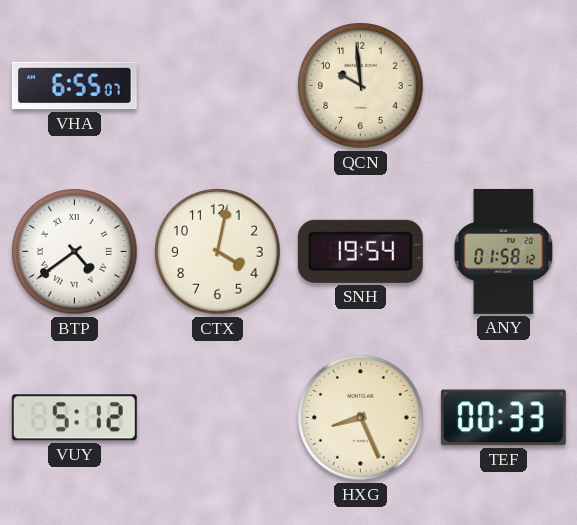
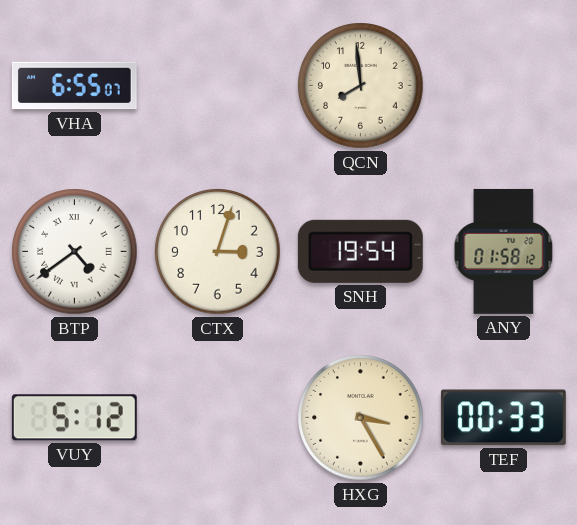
QCN: 9:59 -> 7:59
CTX: 4:02 -> 3:03
HXG: 8:26 -> 3:25
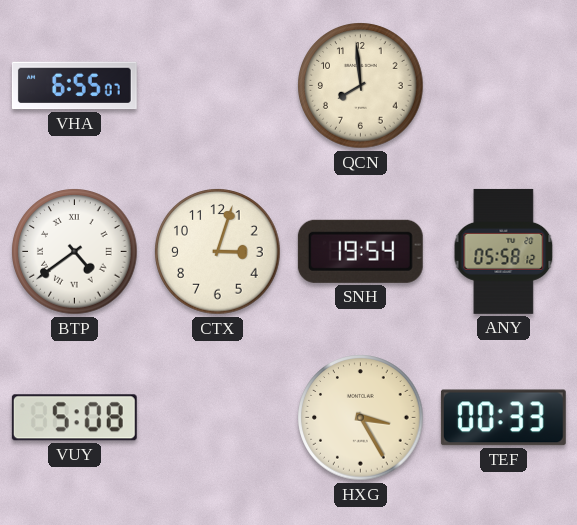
ANY: 01:58 -> 05:58
VUY: 5:12 -> 5:08
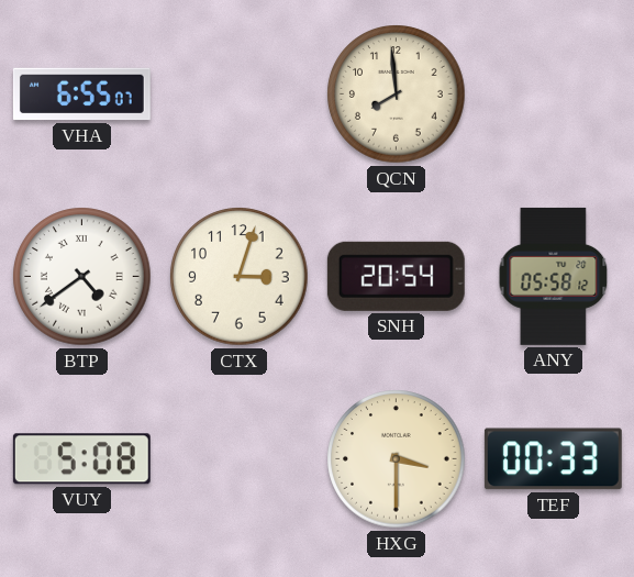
SNH: 19:54 -> 20:54
HXG: 3:25 -> 3:30
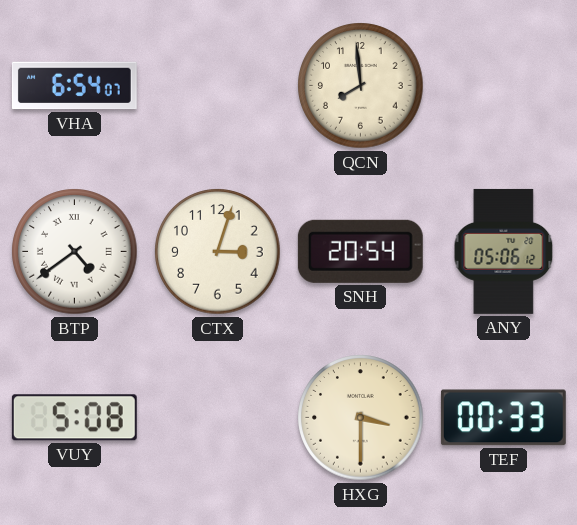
VHA: 6:55 -> 6:54
ANY: 05:58 -> 05:06
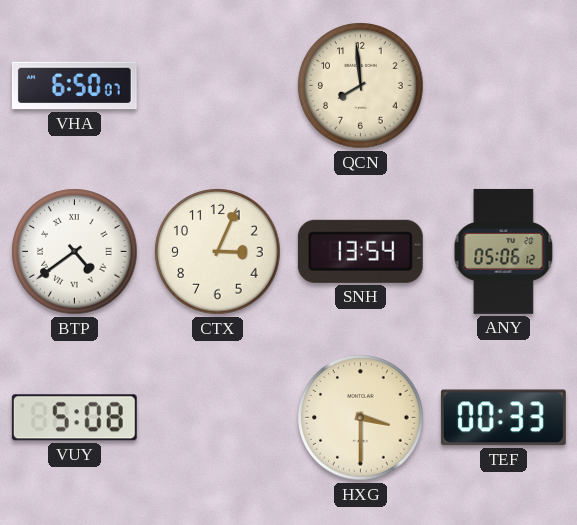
VHA: 6:54 -> 6:50
CTX: 3:03 -> 3:04
SNH: 20:54 -> 13:54
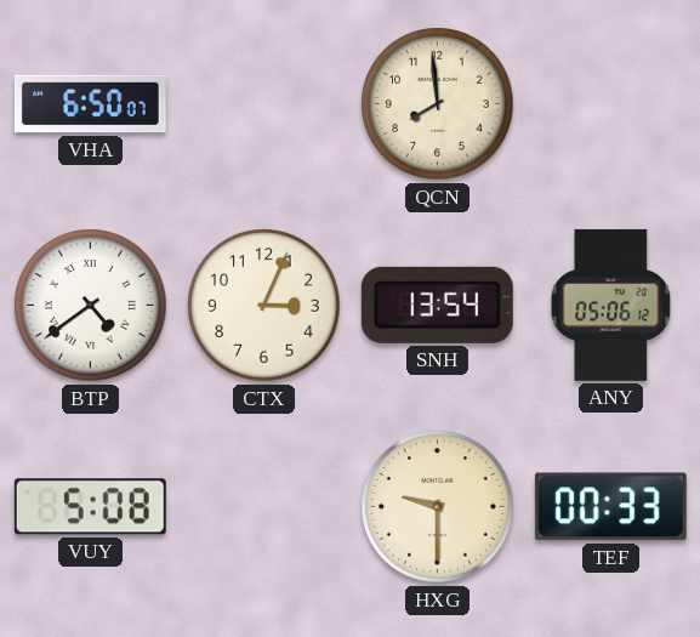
HXG: 3:30 -> 9:30
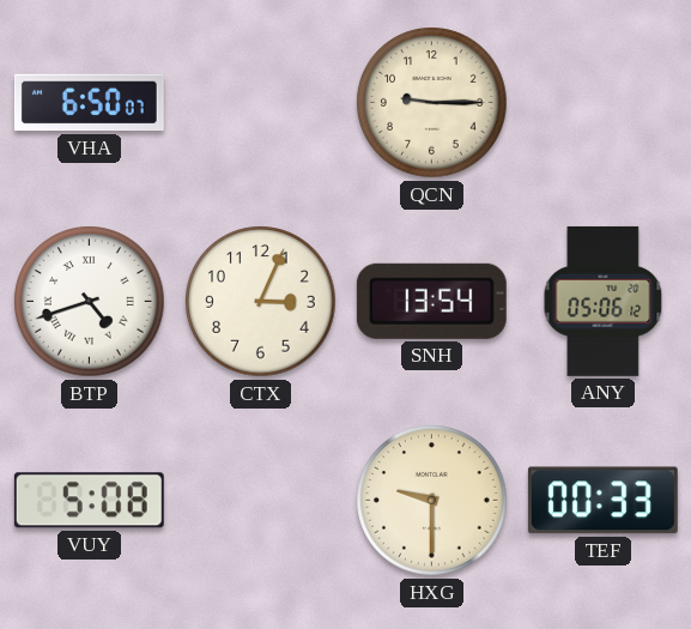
QCN: 7:59 -> 9:15
BTP: 4:39 -> 4:42
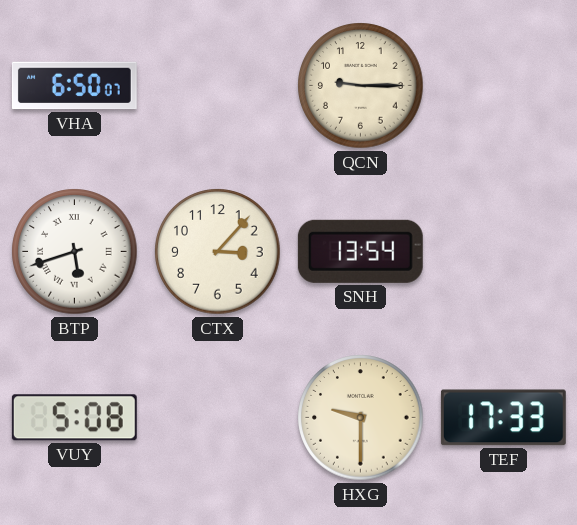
BTP: 4:42 -> 5:42
CTX: 3:04 -> 3:07
ANY: 05:06 -> none
TEF: 00:33 -> 17:33
